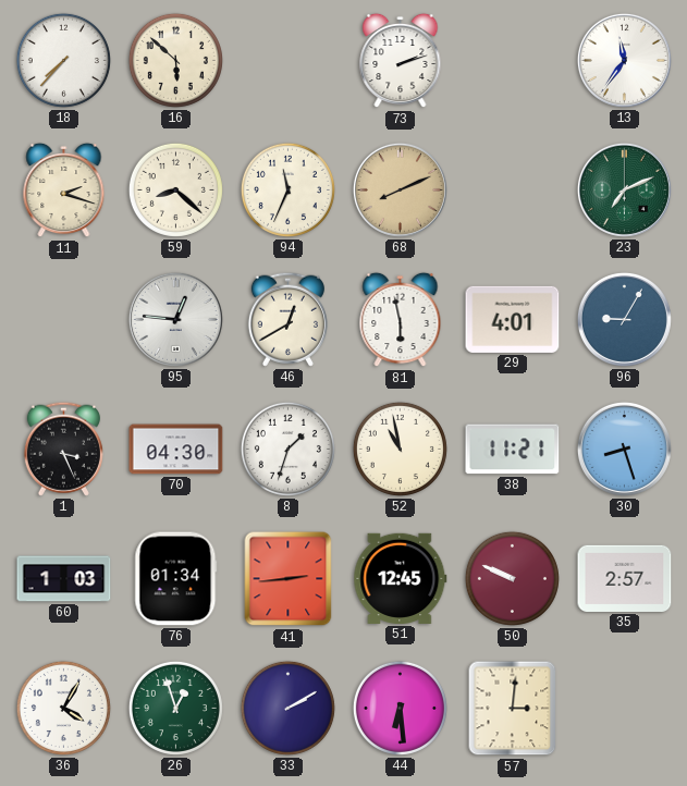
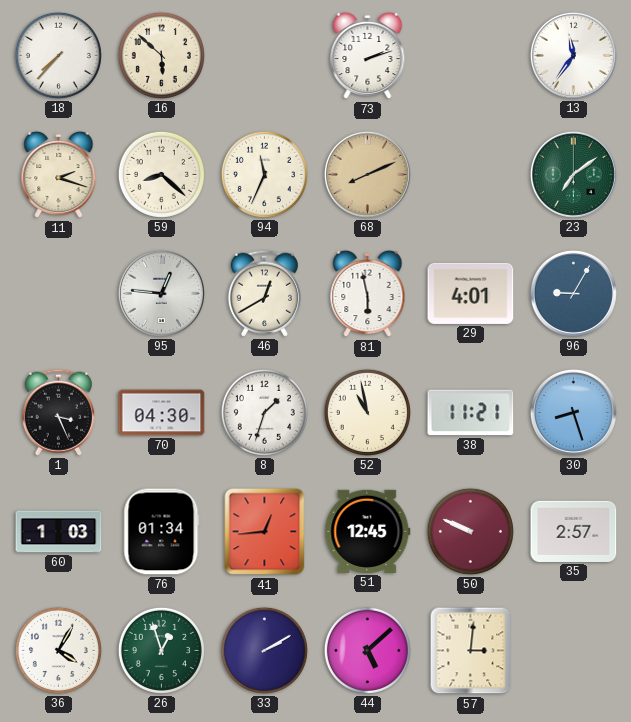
23: 7:11 -> 7:09
41: 2:44 -> 12:44
44: 6:29 -> 5:08
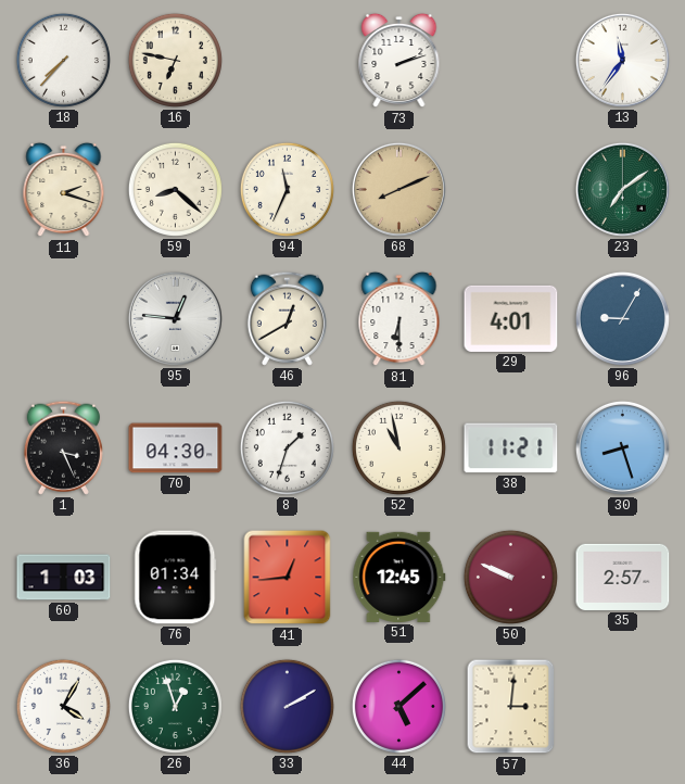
16: 5:52 -> 6:47
81: 5:58 -> 6:30
